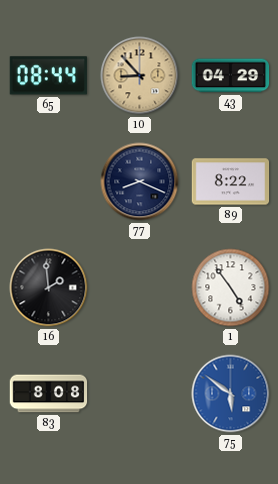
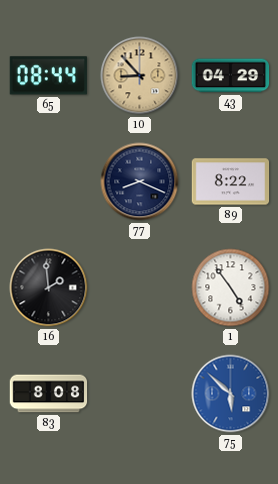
75: 5:51 -> 5:52
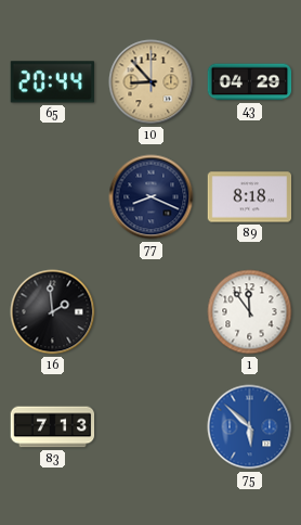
65: 08:44 -> 20:44
89: 8:22 -> 8:18
1: 4:54 -> 11:54
83: 8:08 -> 7:13
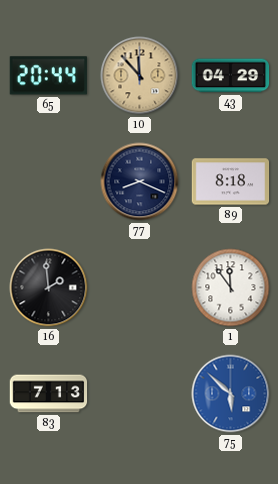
10: 8:53 -> 11:53
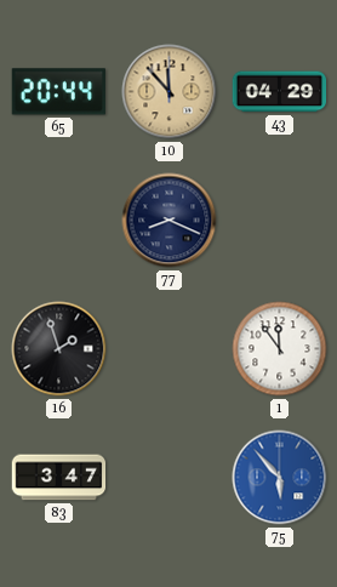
89: 8:18 -> none
16: 1:59 -> 1:57
83: 7:13 -> 3:47
75: 5:52 -> 5:53
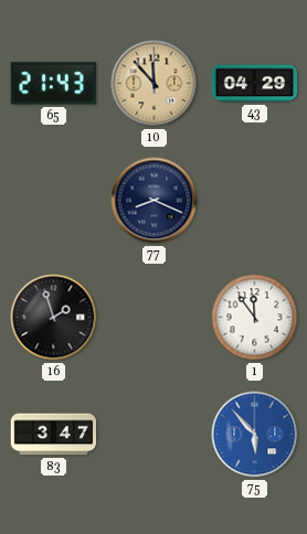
65: 20:44 -> 21:43
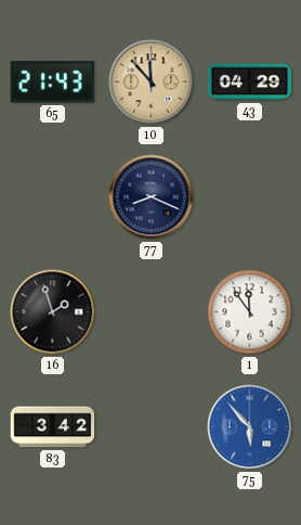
83: 3:47 -> 3:42
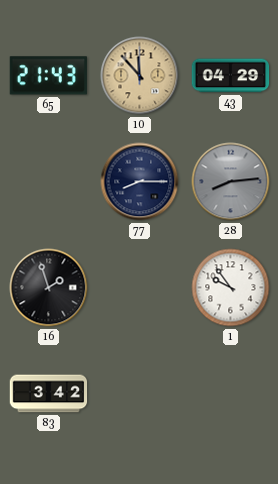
77: 8:19 -> 8:15
28: none -> 8:14
1: 11:54 -> 9:54
75: 5:53 -> none
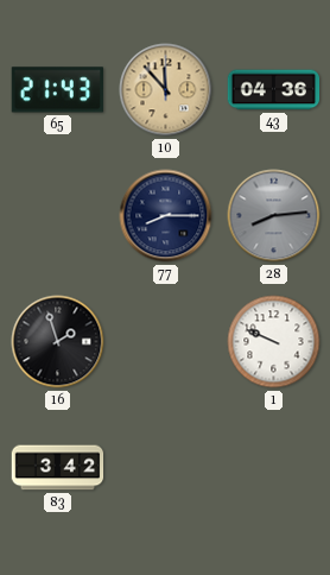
43: 04:29 -> 04:36
1: 9:54 -> 9:49
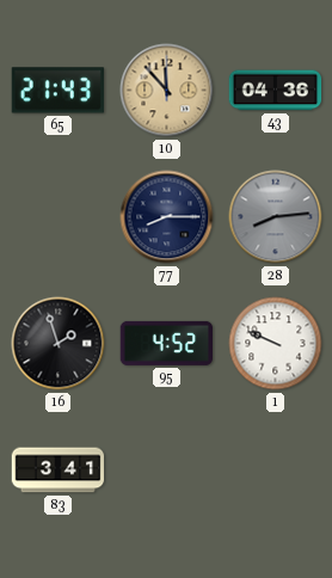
95: none -> 4:52
83: 3:42 -> 3:41
